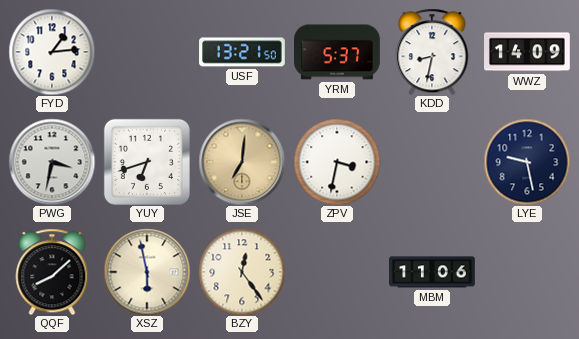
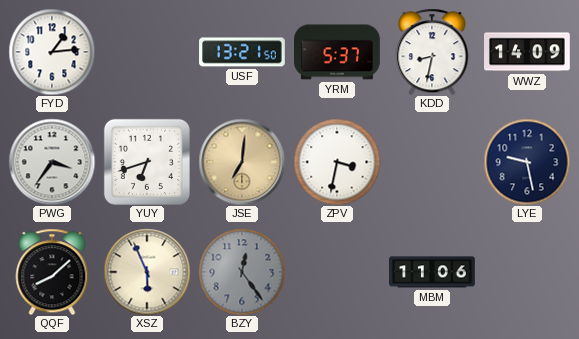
PWG: 3:32 -> 3:36
XSZ: 5:58 -> 5:56
BZY dial: cream -> grey
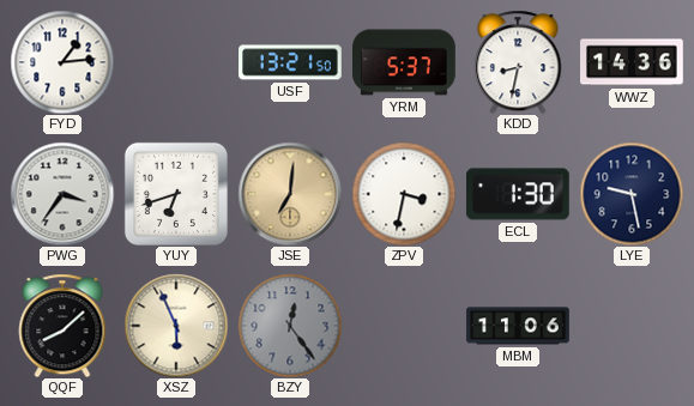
WWZ: 14:09 -> 14:36
ECL: none -> 1:30
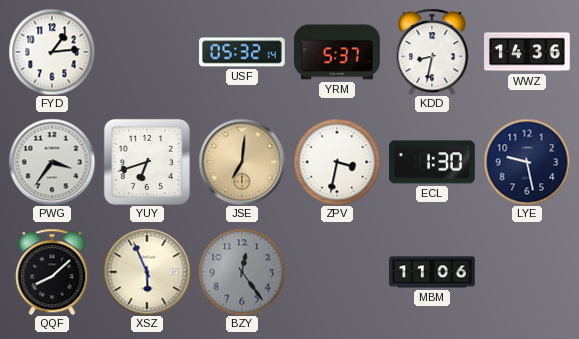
USF: 13:21 -> 05:32
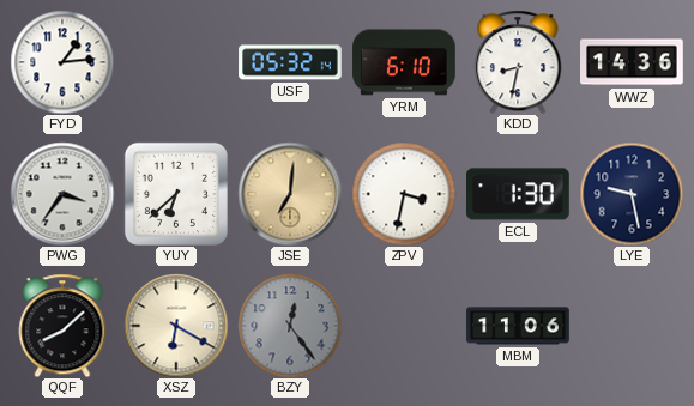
YRM: 5:37 -> 6:10
YUY: 6:42 -> 6:38
XSZ: 5:56 -> 6:20
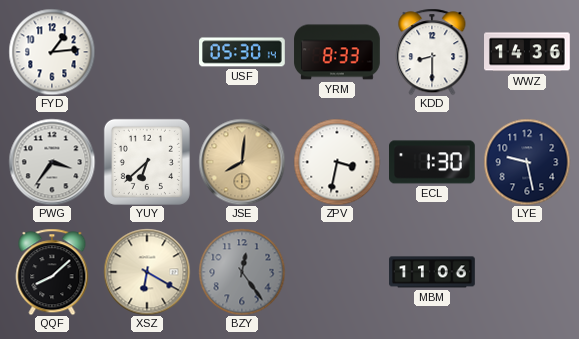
USF: 05:32 -> 05:30
YRM: 6:10 -> 8:33
KDD: 8:32 -> 8:30
JSE: 7:01 -> 8:01
